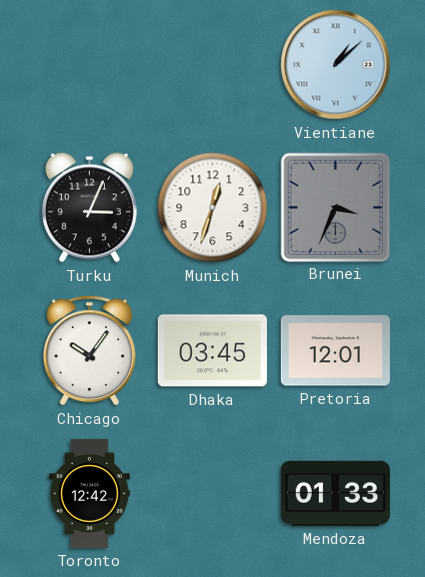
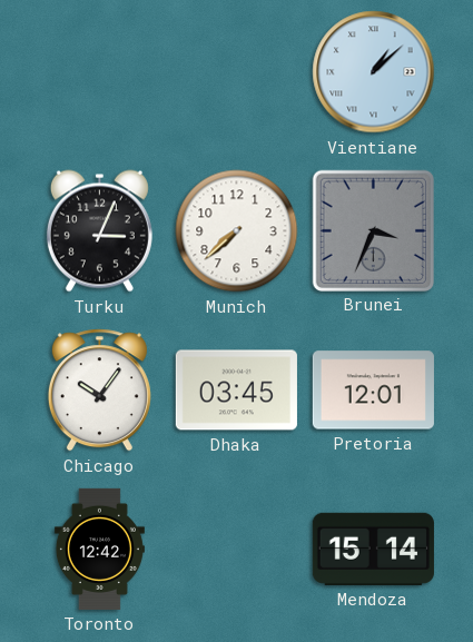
Munich: 12:33 -> 7:38
Mendoza: 01:33 -> 15:14
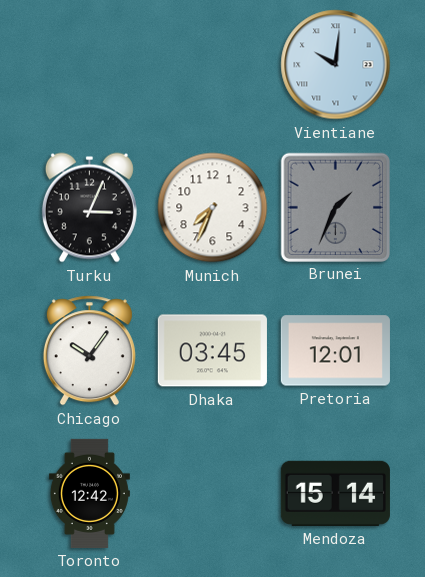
Vientiane: 1:08 -> 10:01
Munich: 7:38 -> 7:34
Brunei: 3:34 -> 1:34
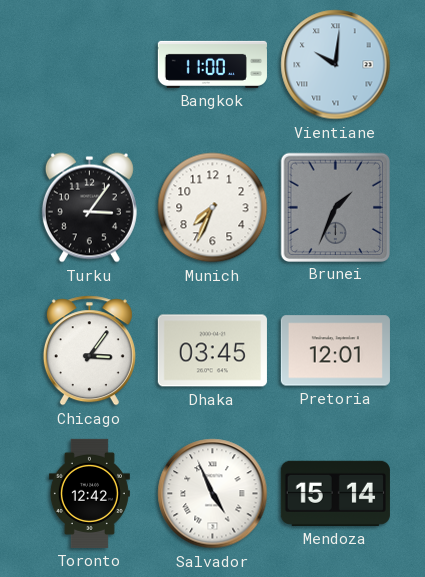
Bangkok: none -> 11:00
Turku: 3:04 -> 3:06
Chicago: 10:06 -> 3:06
Salvador: none -> 4:56
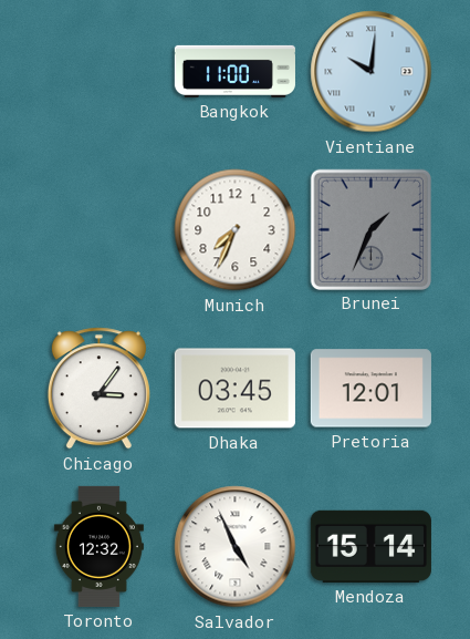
Turku: 3:06 -> none
Toronto: 12:42 -> 12:32
